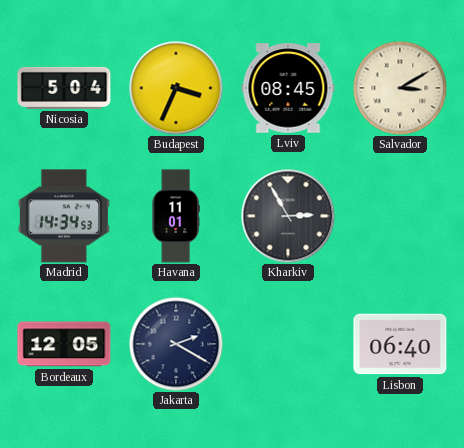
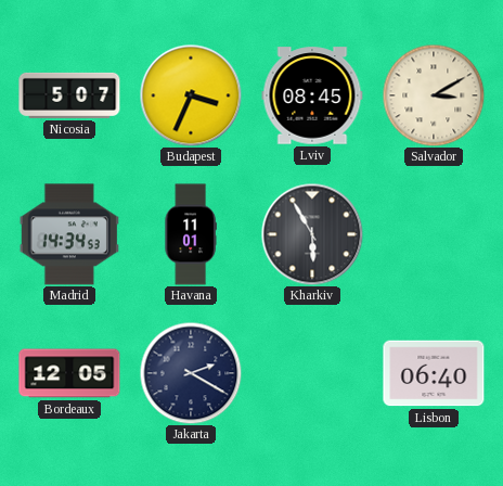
Nicosia: 5:04 -> 5:07
Kharkiv: 2:55 -> 5:55
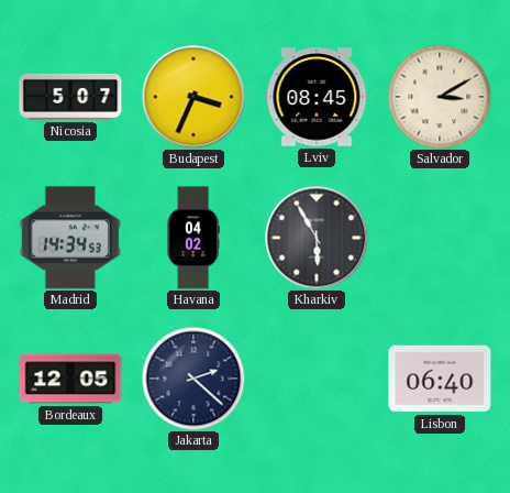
Havana: 11:01 -> 04:02
Jakarta: 2:20 -> 2:22
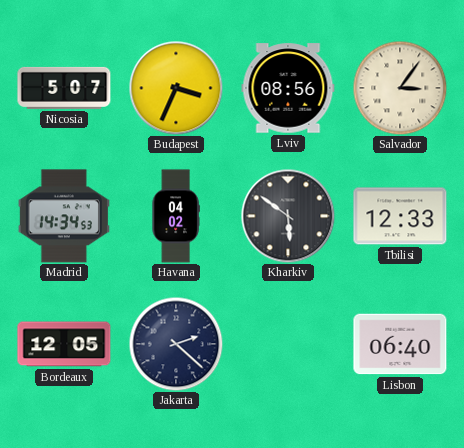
Lviv: 08:45 -> 08:56
Salvador: 3:10 -> 3:06
Kharkiv: 5:55 -> 5:51
Tbilisi: none -> 12:33
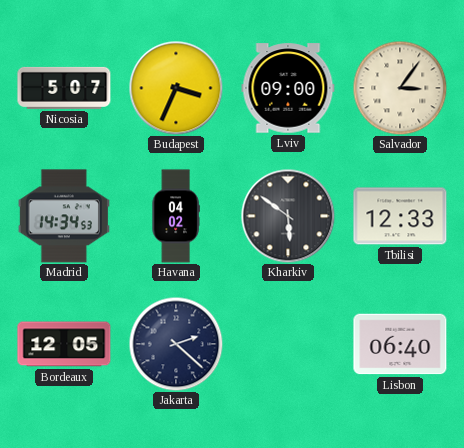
Lviv: 08:56 -> 09:00
